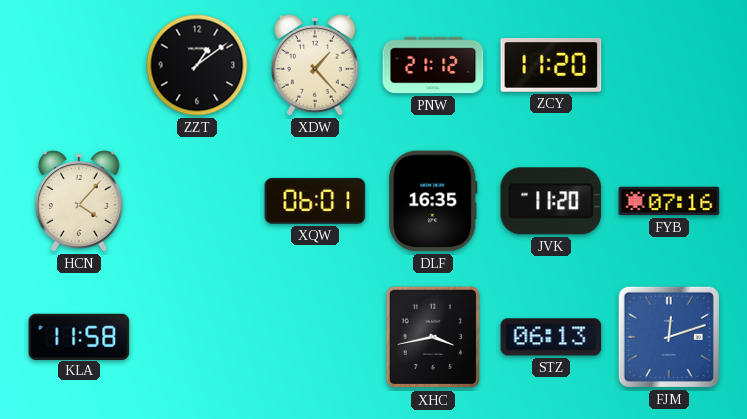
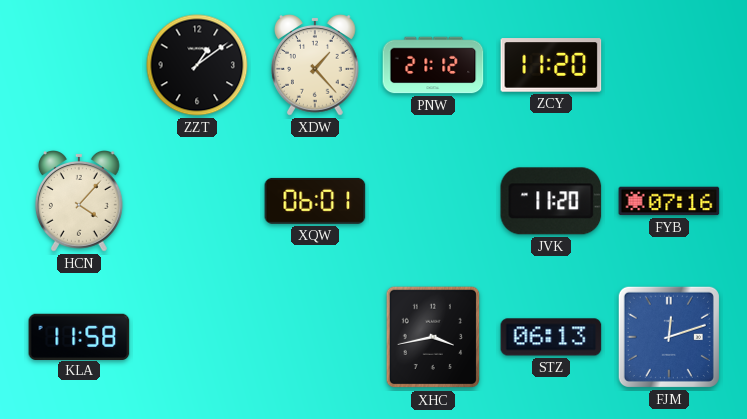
DLF: 16:35 -> none
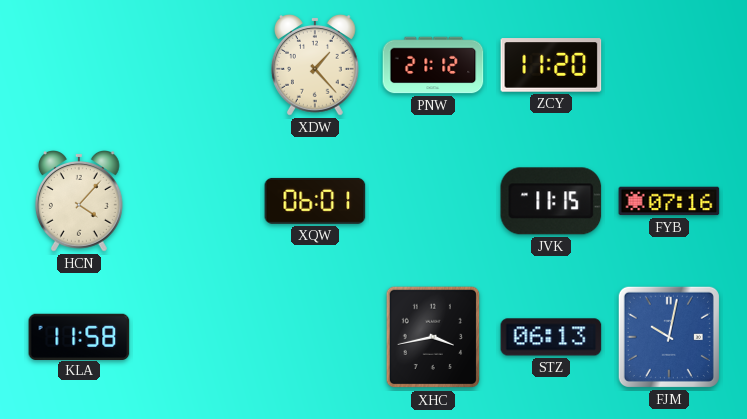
ZZT: 1:09 -> none
JVK: 11:20 -> 11:15
FJM: 12:12 -> 10:02
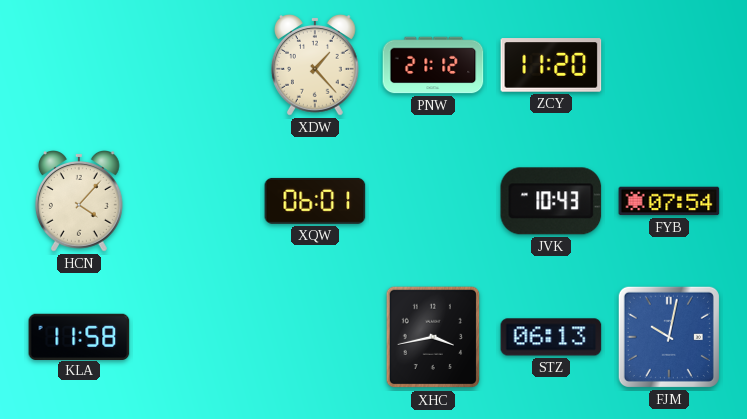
JVK: 11:15 -> 10:43
FYB: 07:16 -> 07:54
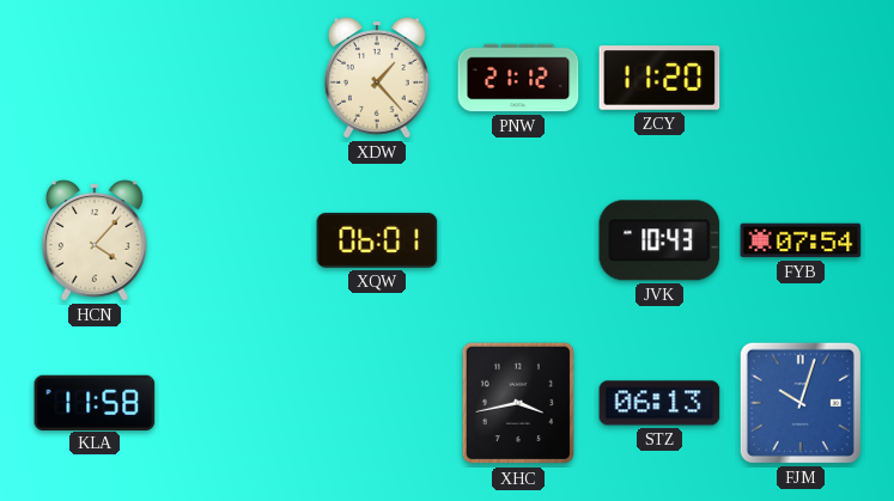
FJM: 10:02 -> 10:03
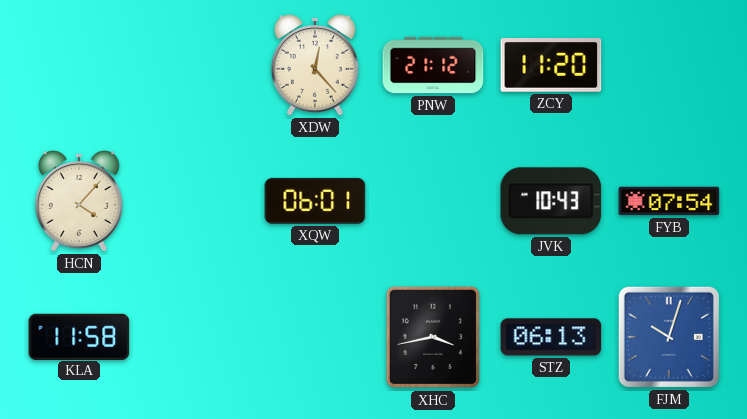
XDW: 1:23 -> 12:23
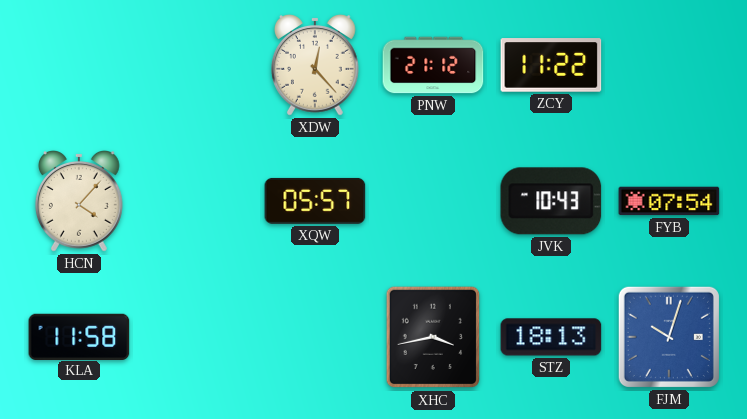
ZCY: 11:20 -> 11:22
XQW: 06:01 -> 05:57
STZ: 06:13 -> 18:13
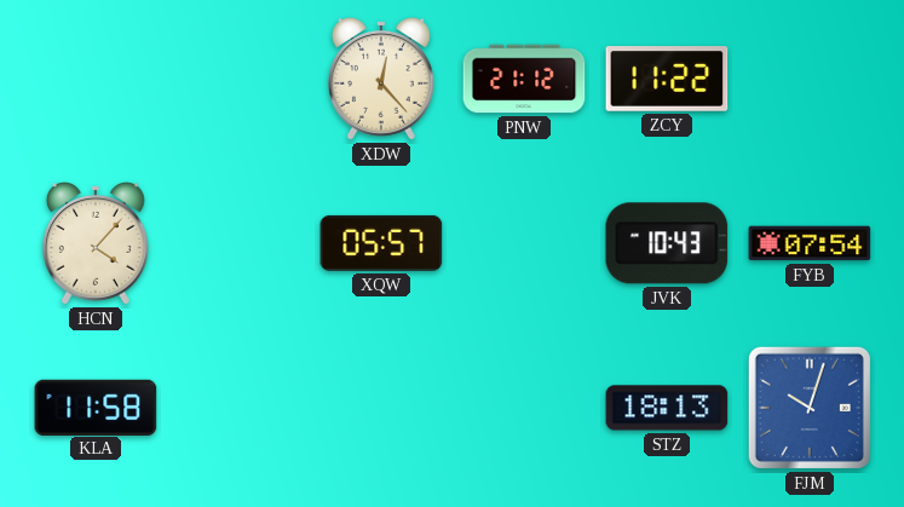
XHC: 3:43 -> none
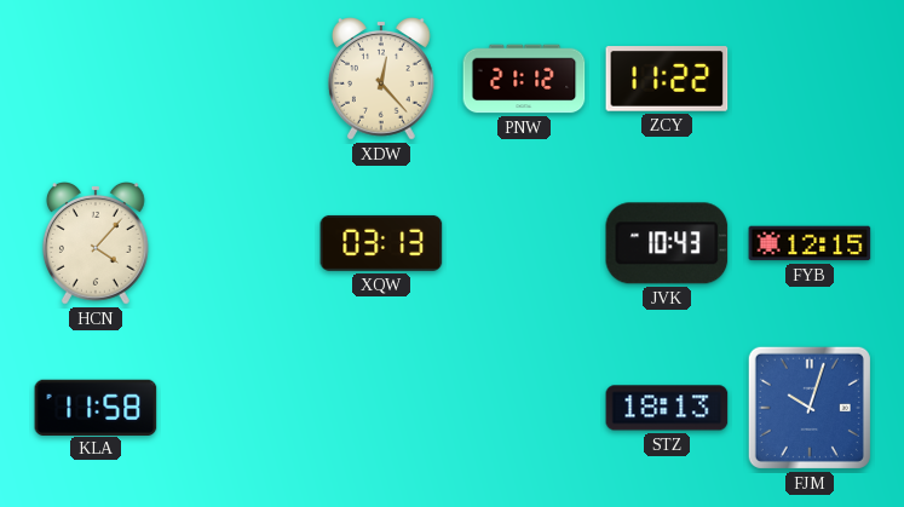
XQW: 05:57 -> 03:13
FYB: 07:54 -> 12:15
